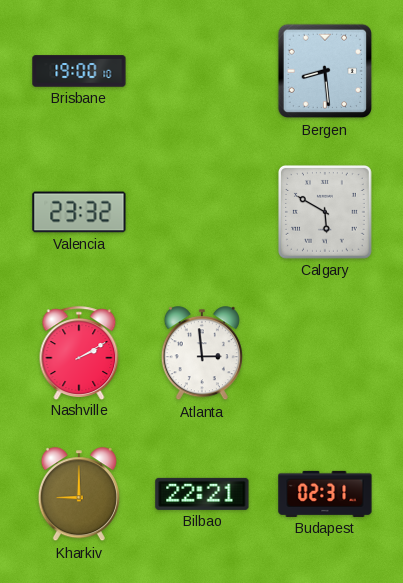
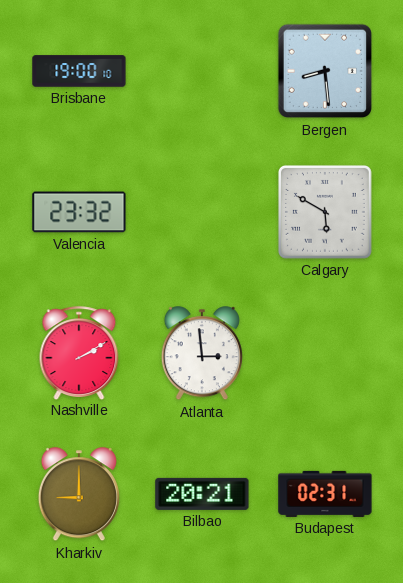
Bilbao: 22:21 -> 20:21
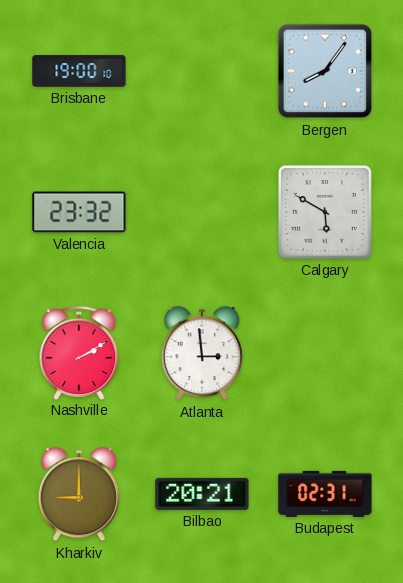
Bergen: 8:29 -> 8:06
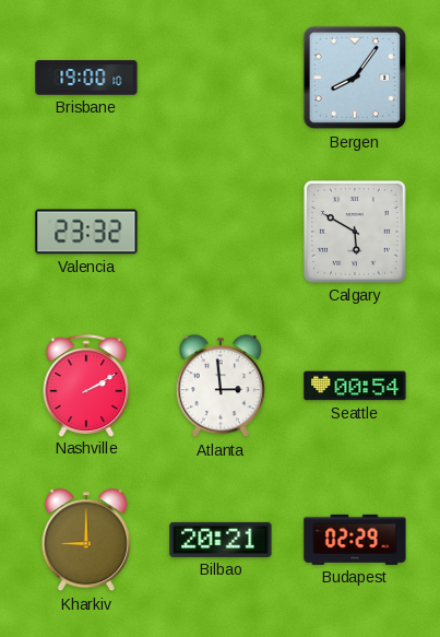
Seattle: none -> 00:54
Budapest: 02:31 -> 02:29
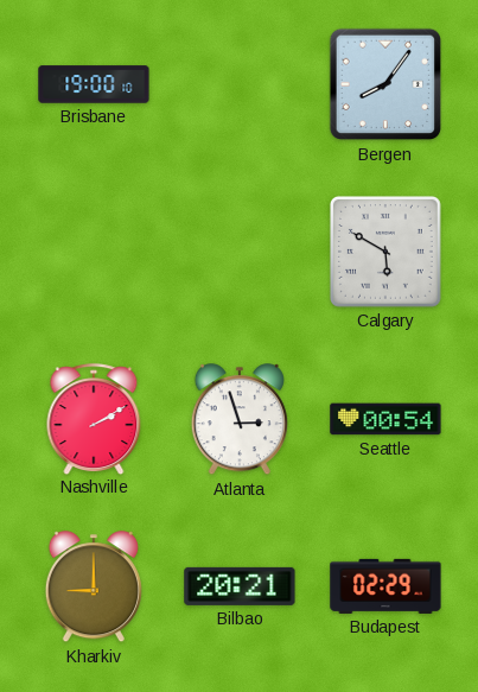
Valencia: 23:32 -> none
Atlanta: 2:59 -> 2:57
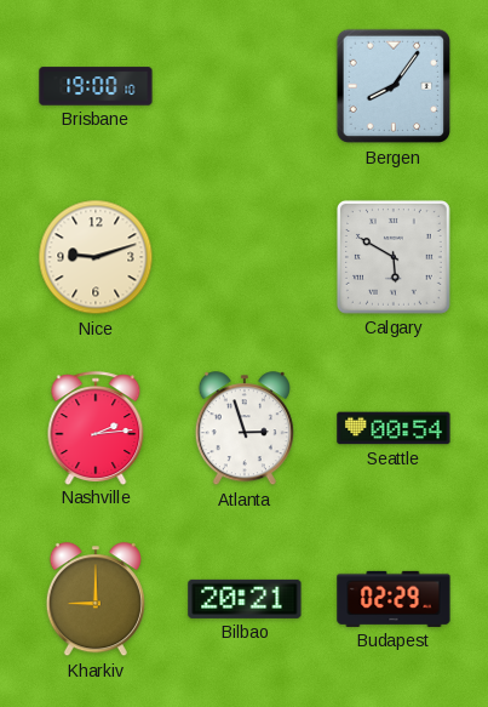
Nice: none -> 9:12
Nashville: 2:10 -> 2:14
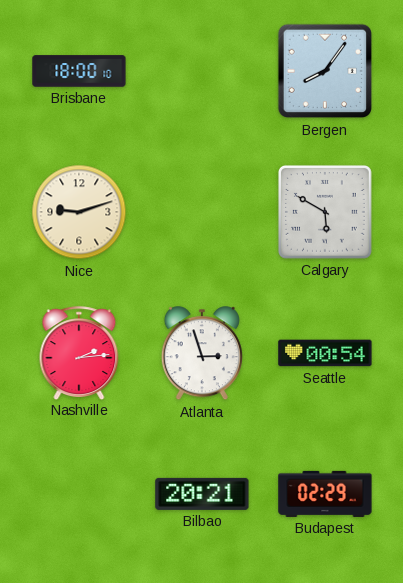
Brisbane: 19:00 -> 18:00
Kharkiv: 9:00 -> none
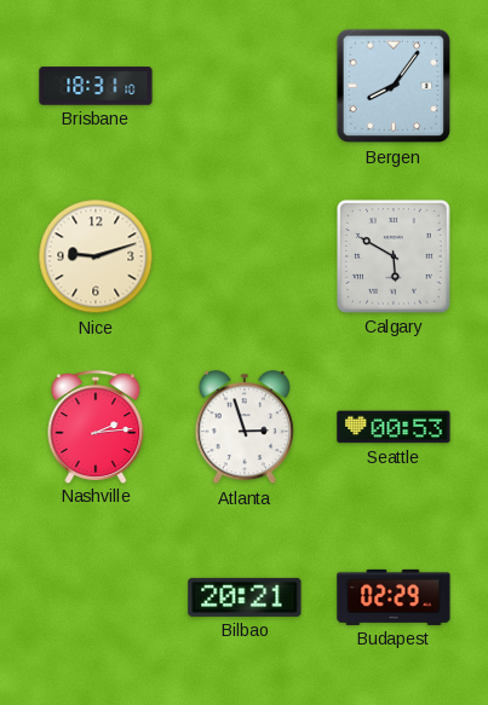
Brisbane: 18:00 -> 18:31
Seattle: 00:54 -> 00:53
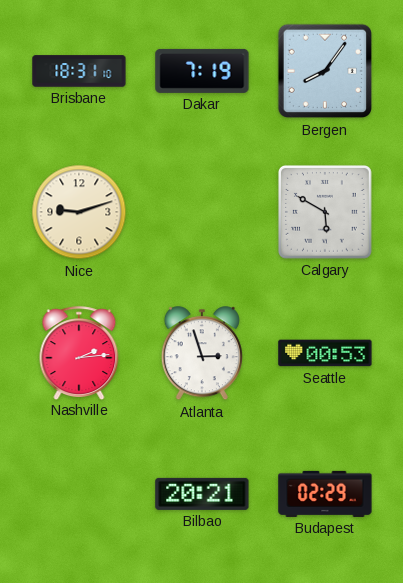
Dakar: none -> 7:19
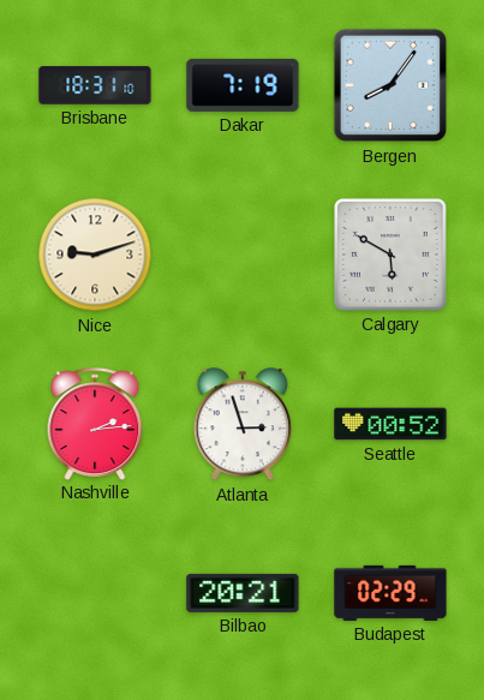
Seattle: 00:53 -> 00:52
